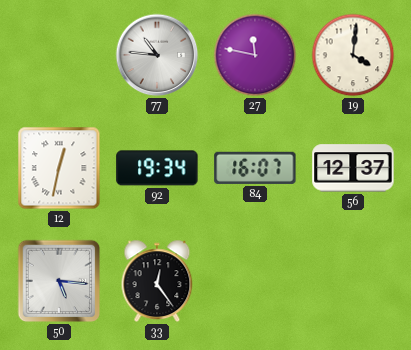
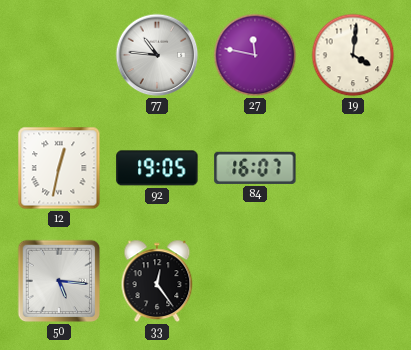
92: 19:34 -> 19:05
56: 12:37 -> none
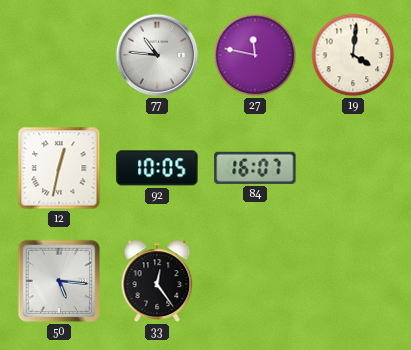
92: 19:05 -> 10:05
